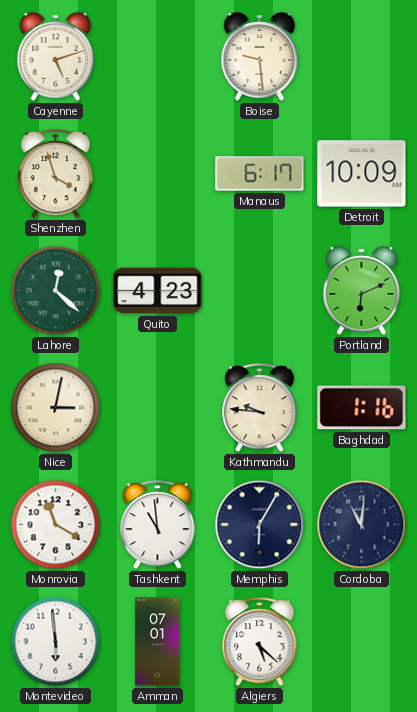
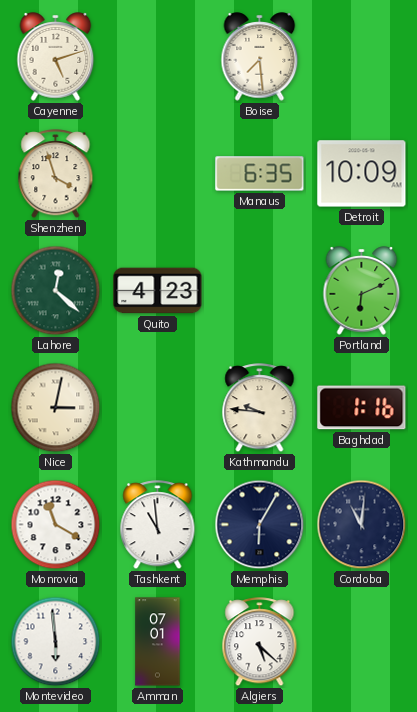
Boise: 9:29 -> 7:29
Manaus: 6:17 -> 6:35
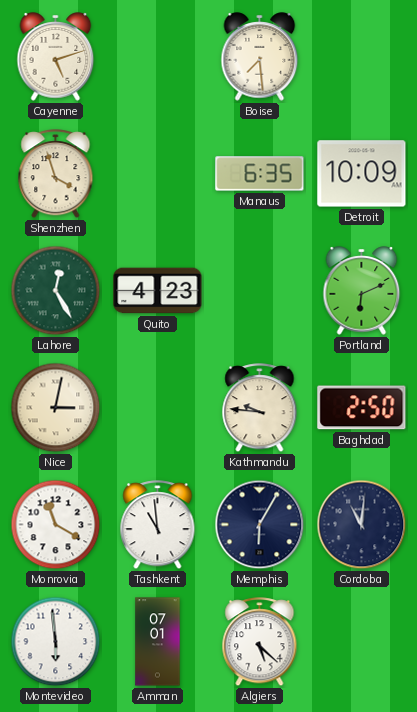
Lahore: 12:22 -> 12:25
Baghdad: 1:16 -> 2:50
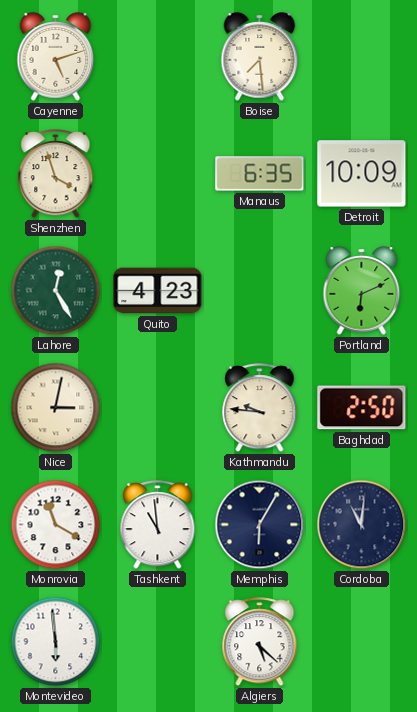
Amman: 07:01 -> none
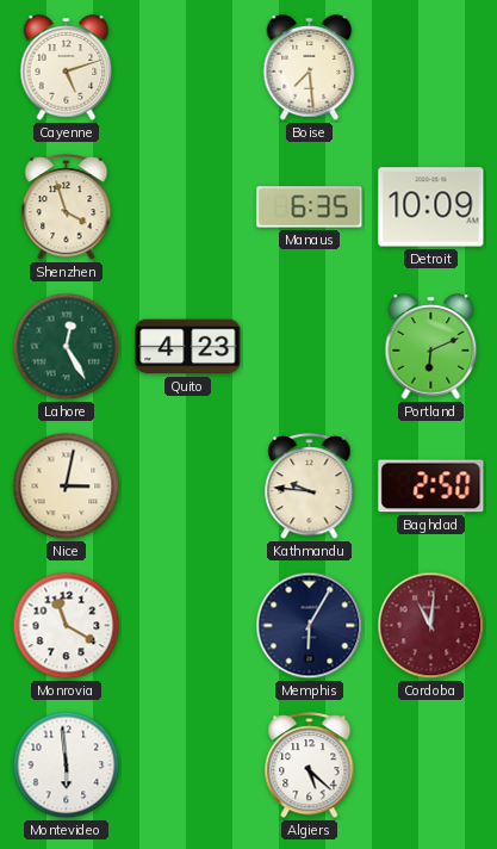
Tashkent: 10:59 -> none
Cordoba dial: navy -> burgundy
